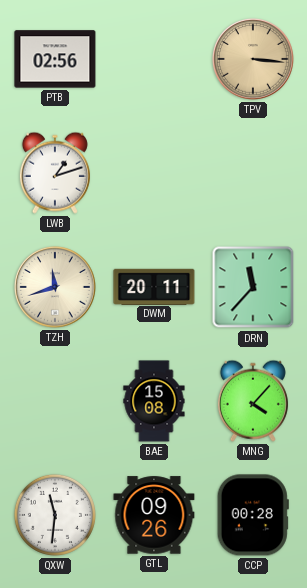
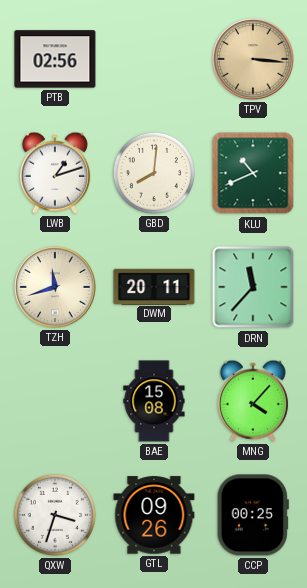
GBD: none -> 8:01
KLU: none -> 10:41
QXW: 11:31 -> 3:33
CCP: 00:28 -> 00:25
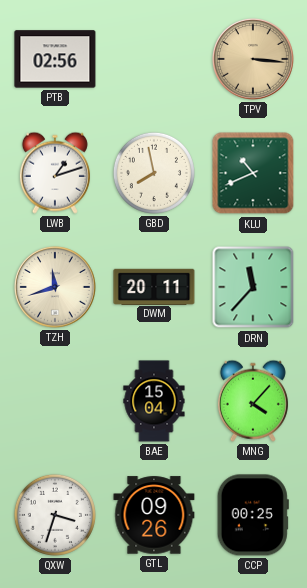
GBD: 8:01 -> 7:58
BAE: 15:08 -> 15:04
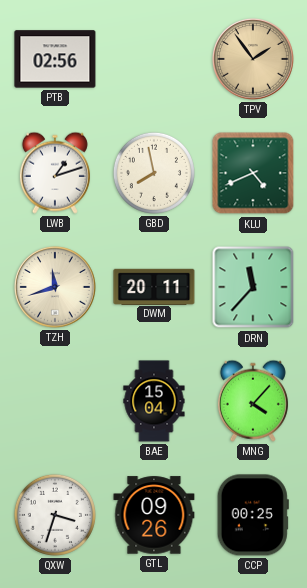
TPV: 3:16 -> 1:54
KLU: 10:41 -> 4:41
